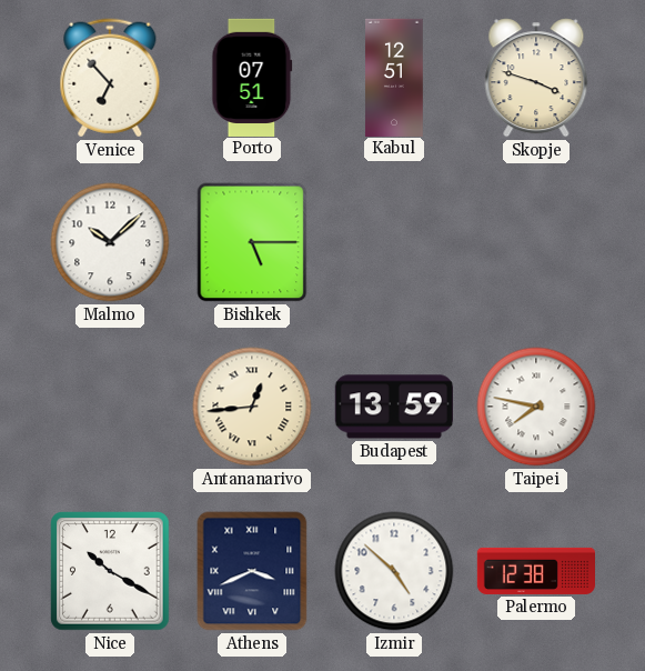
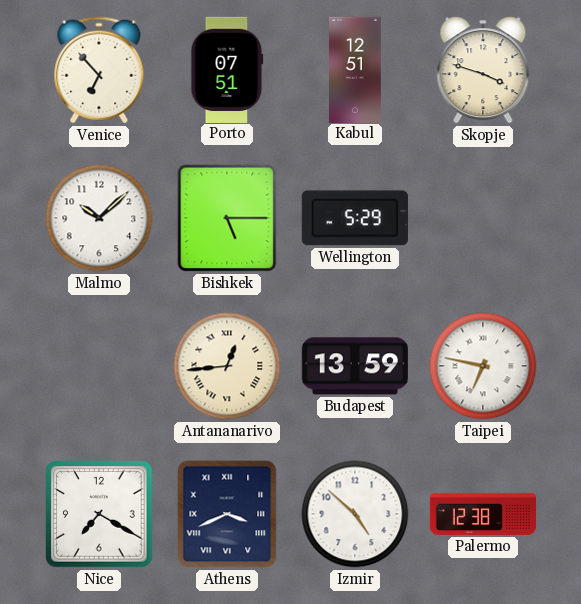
Wellington: none -> 5:29
Taipei: 7:47 -> 6:47
Nice: 10:20 -> 7:20
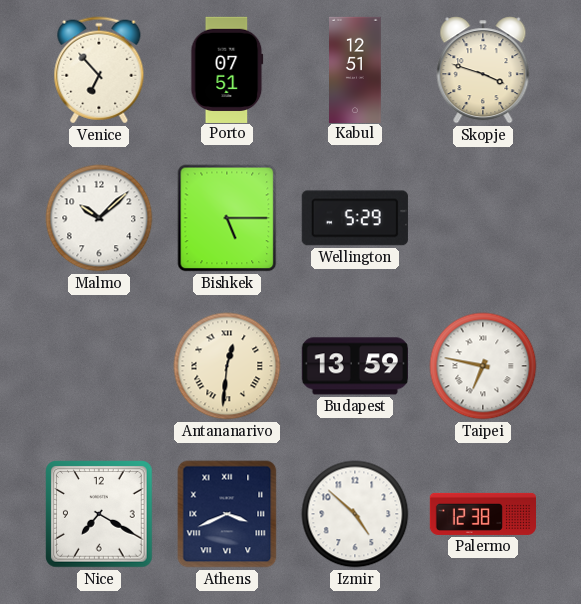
Antananarivo: 12:44 -> 12:31
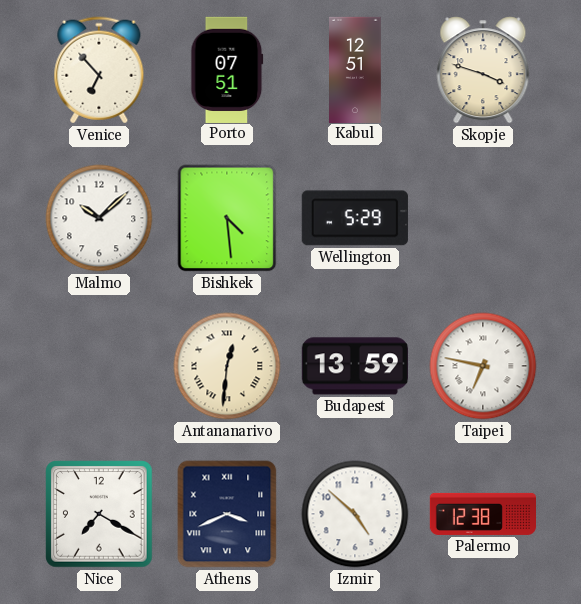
Bishkek: 5:15 -> 4:29
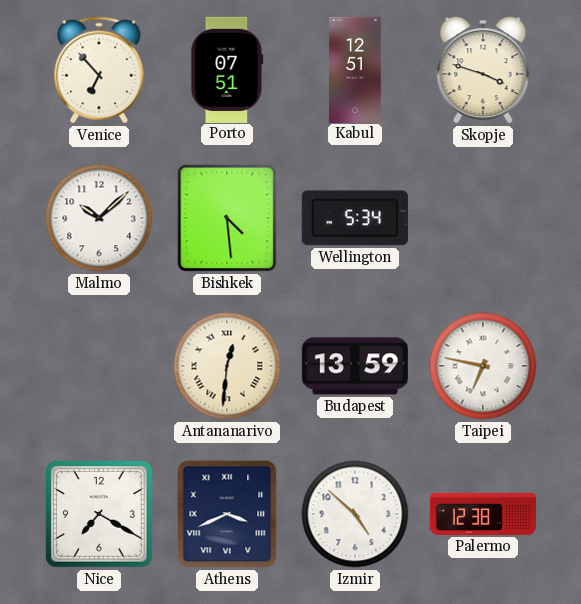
Wellington: 5:29 -> 5:34
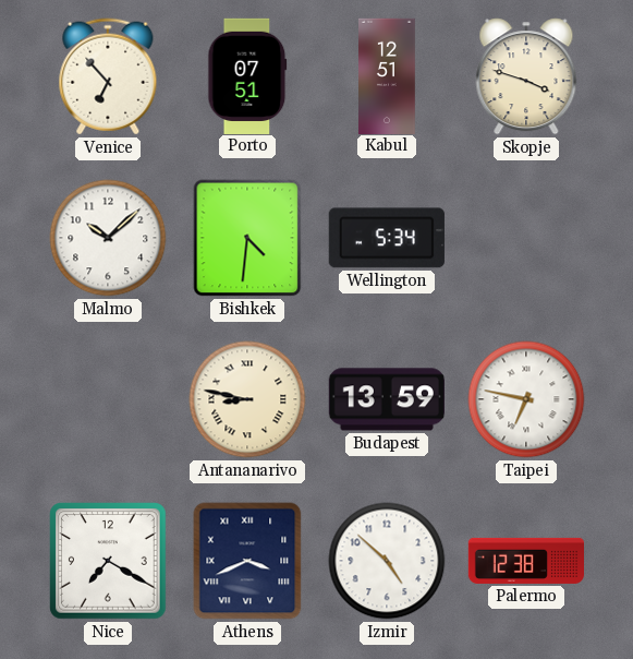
Bishkek: 4:29 -> 4:31
Antananarivo: 12:31 -> 8:47
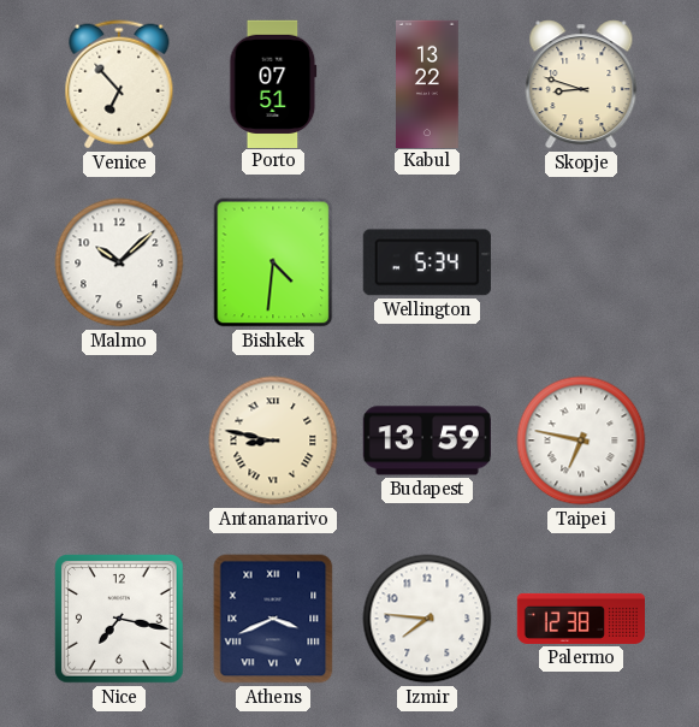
Kabul: 12:51 -> 13:22
Skopje: 3:48 -> 8:48
Nice: 7:20 -> 7:17
Izmir: 4:52 -> 7:46
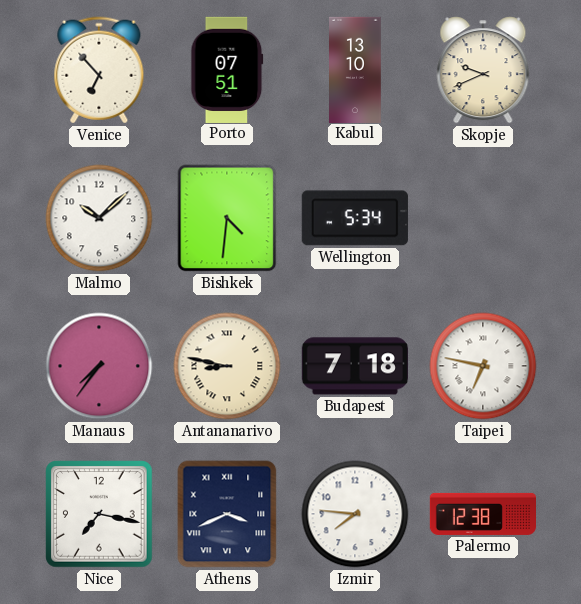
Kabul: 13:22 -> 13:10
Skopje: 8:48 -> 9:41
Manaus: none -> 7:36
Budapest: 13:59 -> 7:18
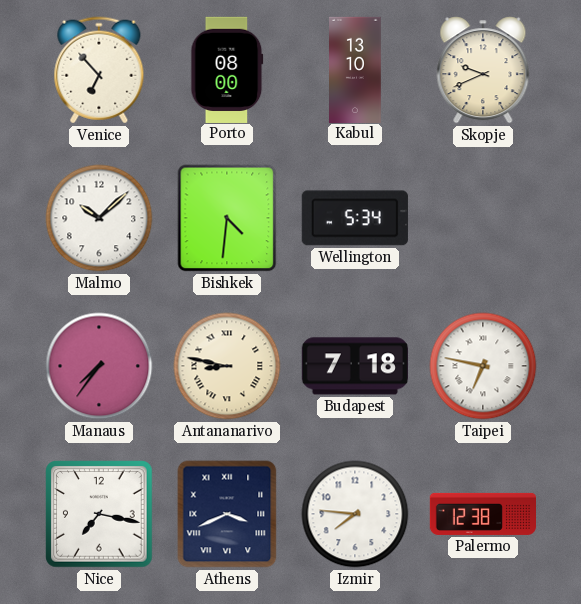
Porto: 07:51 -> 08:00
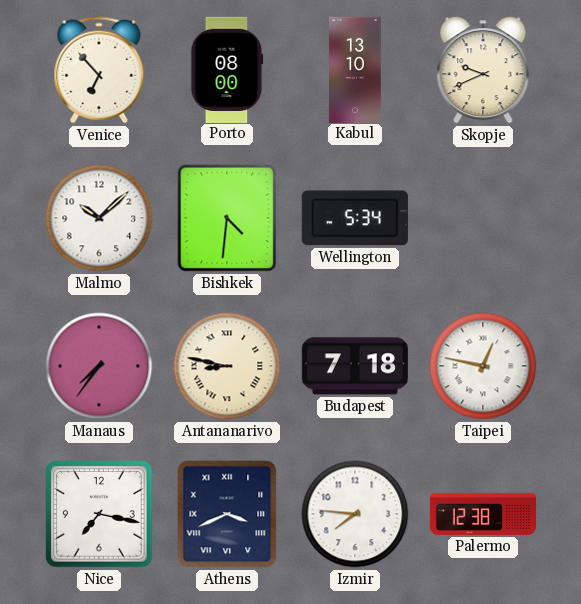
Taipei: 6:47 -> 12:47
